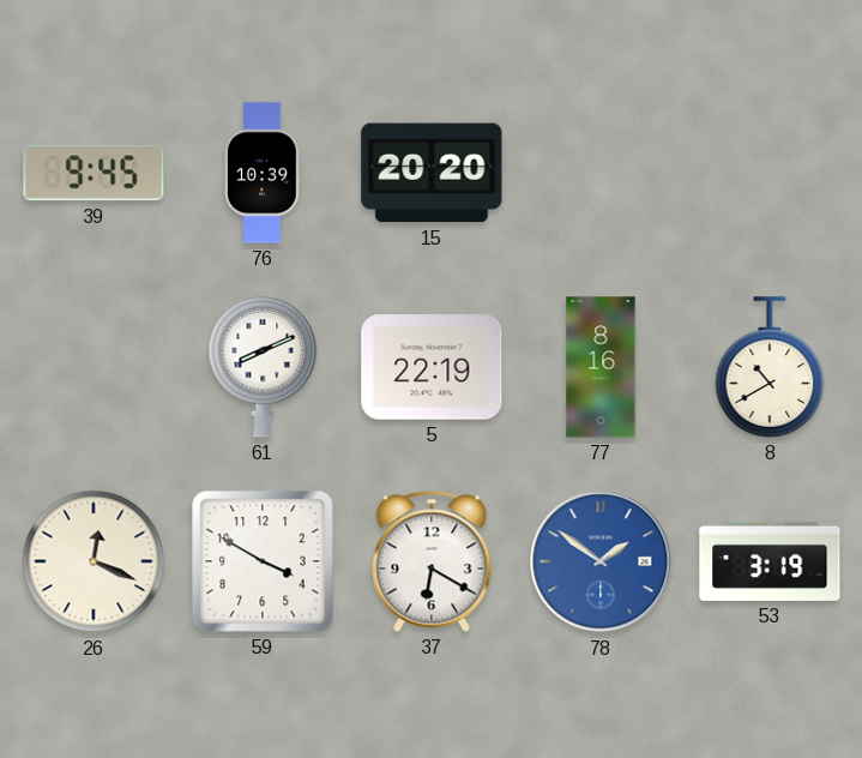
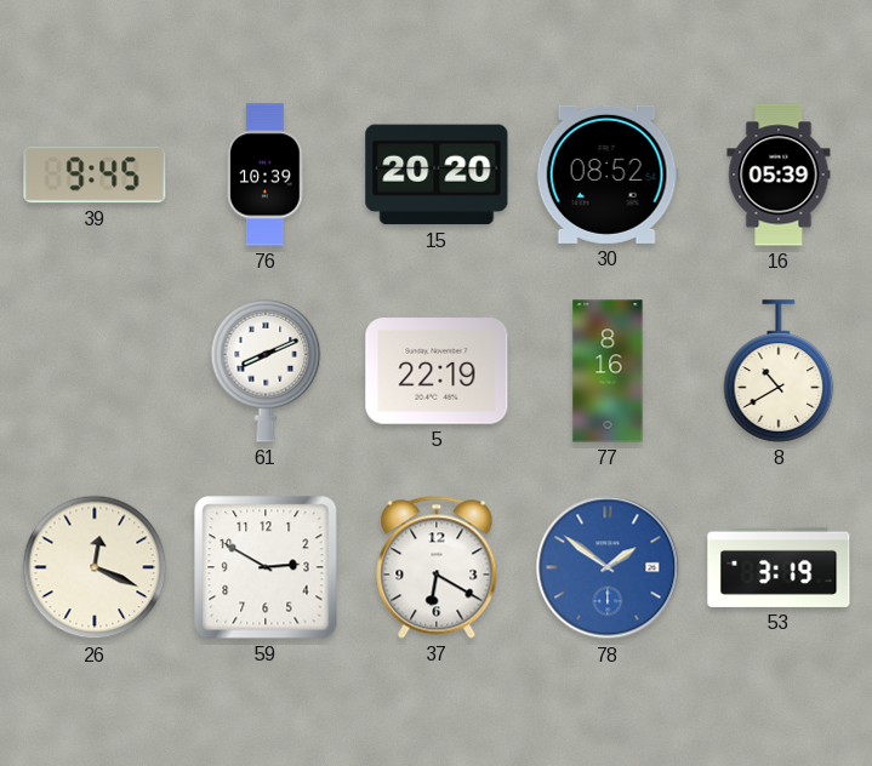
30: none -> 08:52
16: none -> 05:39
59: 3:50 -> 2:50
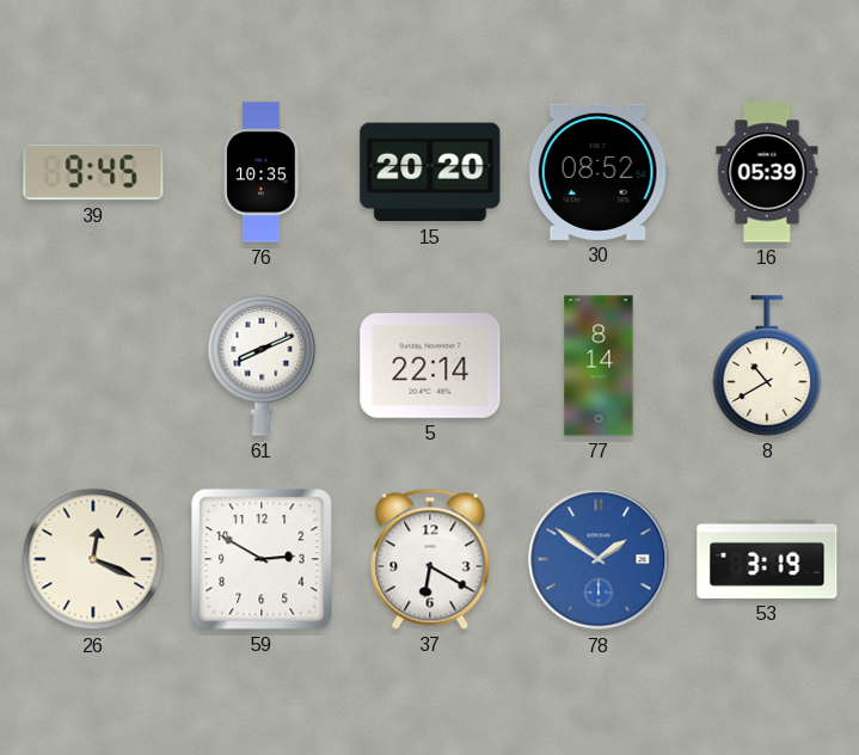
76: 10:39 -> 10:35
5: 22:19 -> 22:14
77: 8:16 -> 8:14
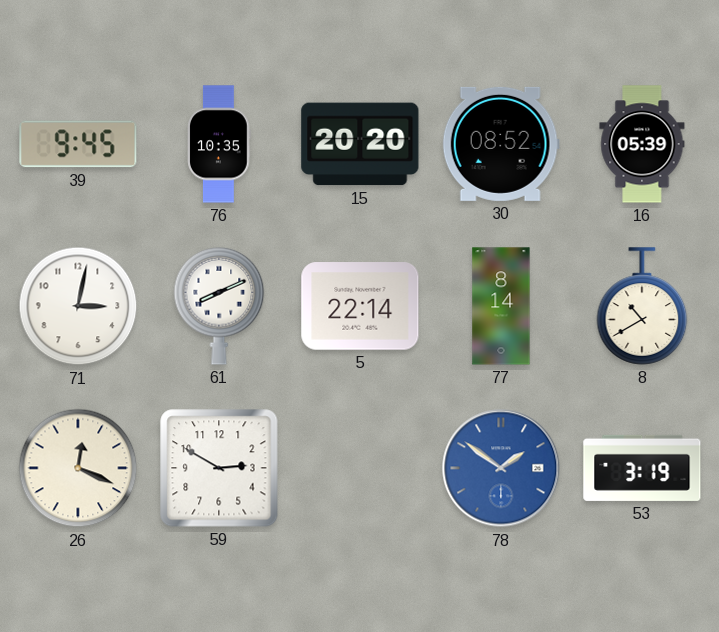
71: none -> 3:02
37: 6:20 -> none
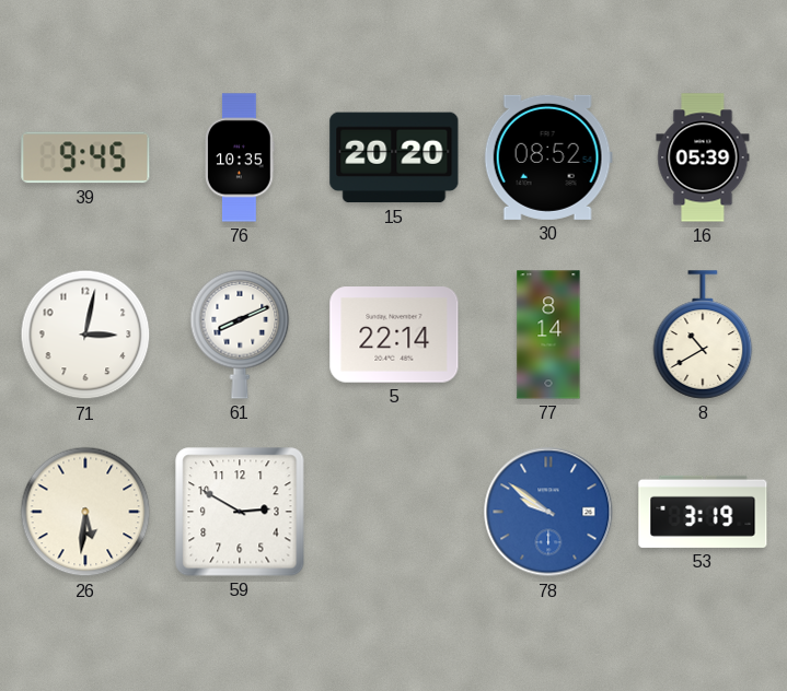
26: 12:19 -> 5:31
78: 1:51 -> 9:51
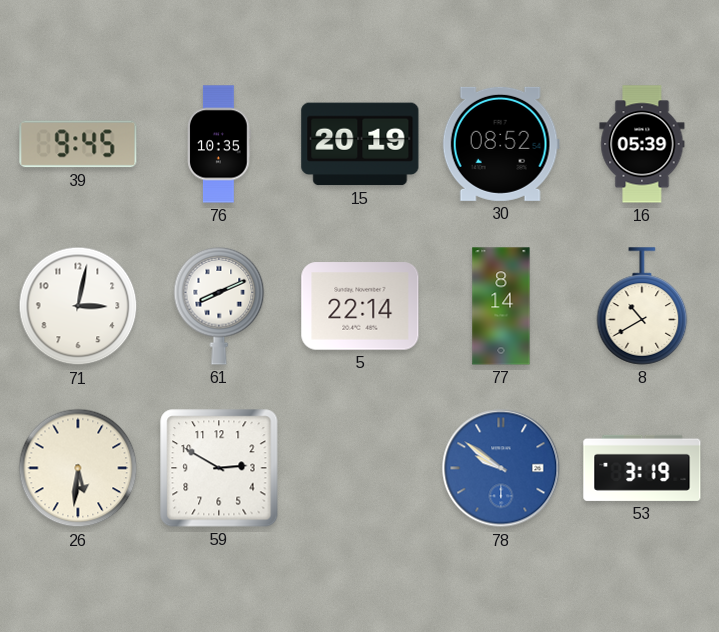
15: 20:20 -> 20:19
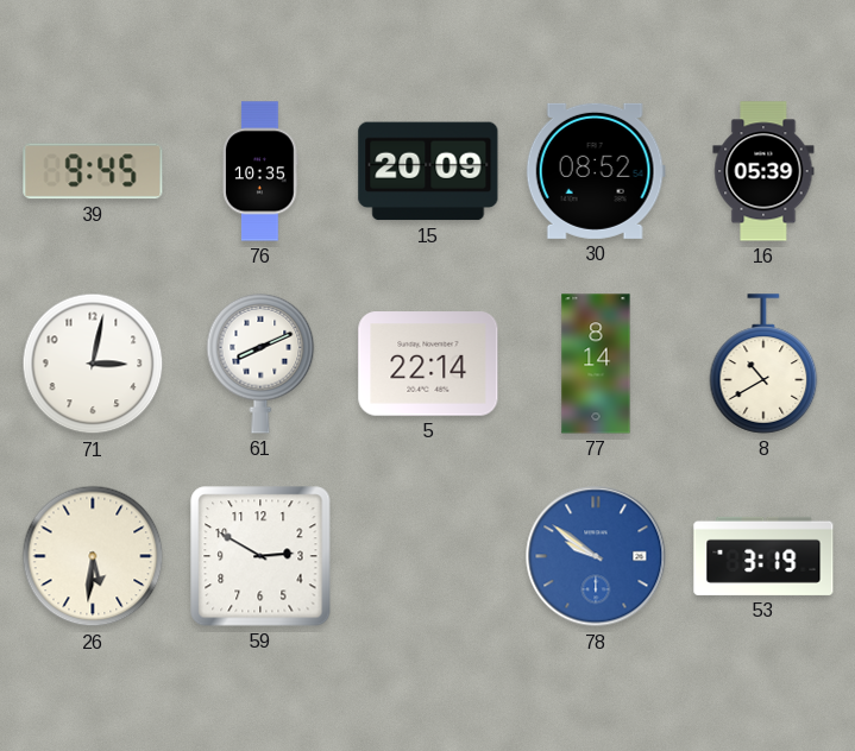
15: 20:19 -> 20:09
